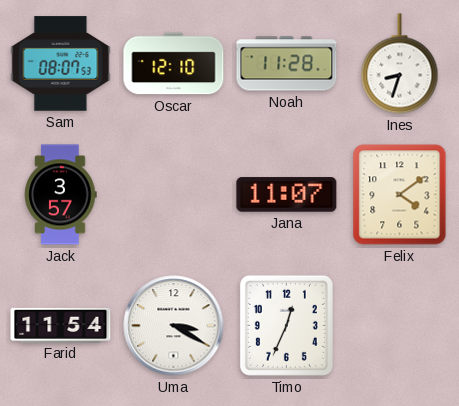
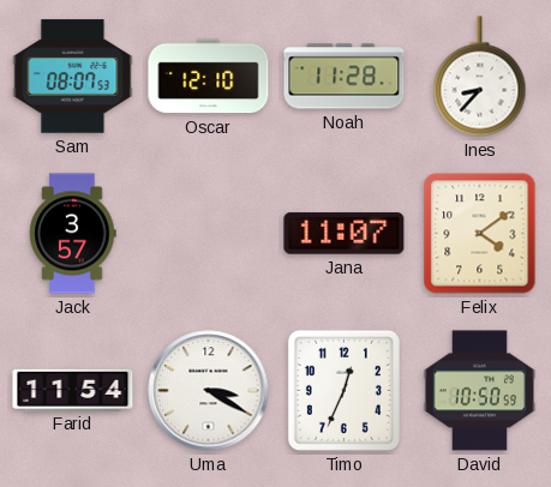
Ines: 8:33 -> 8:37
David: none -> 10:50
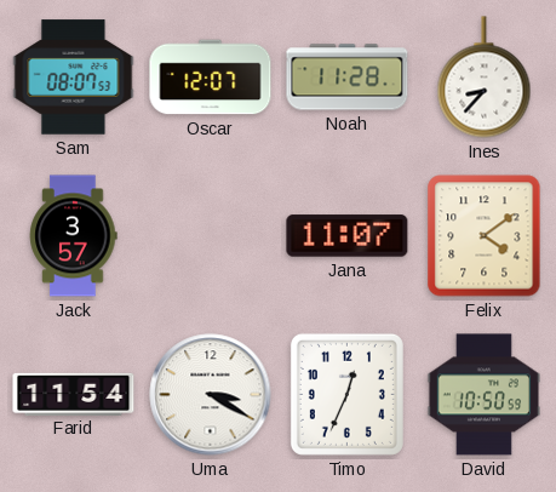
Oscar: 12:10 -> 12:07
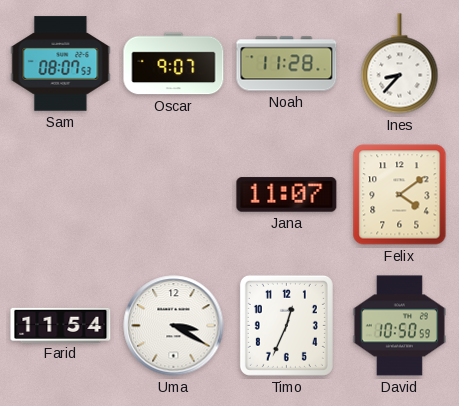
Oscar: 12:07 -> 9:07
Jack: 3:57 -> none
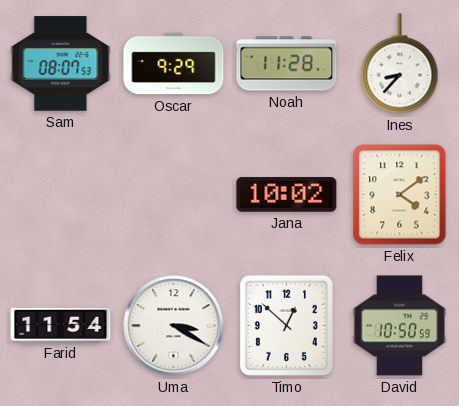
Oscar: 9:07 -> 9:29
Jana: 11:07 -> 10:02
Timo: 12:34 -> 12:52
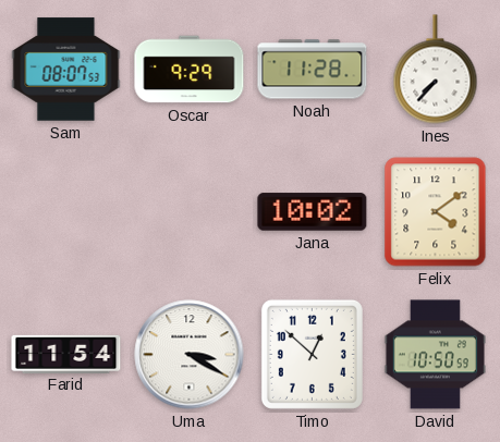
Ines: 8:37 -> 7:37
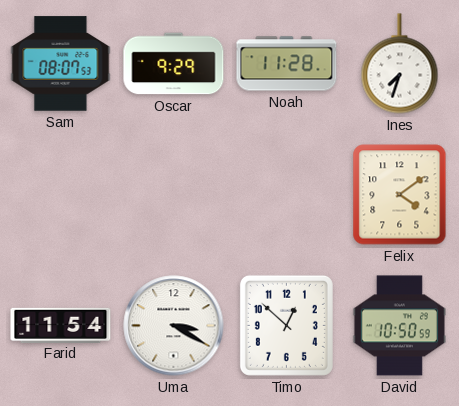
Ines: 7:37 -> 7:33
Jana: 10:02 -> none
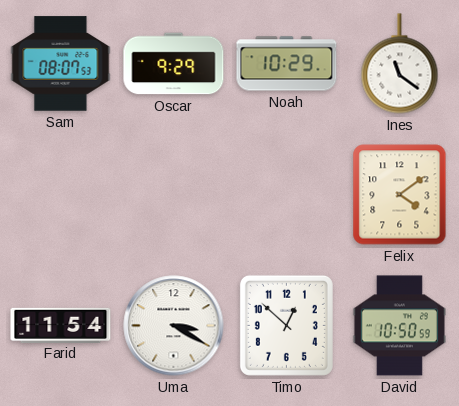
Noah: 11:28 -> 10:29
Ines: 7:33 -> 11:21
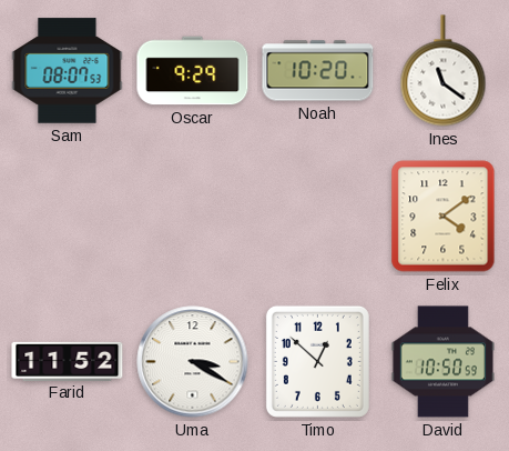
Noah: 10:29 -> 10:20
Farid: 11:54 -> 11:52
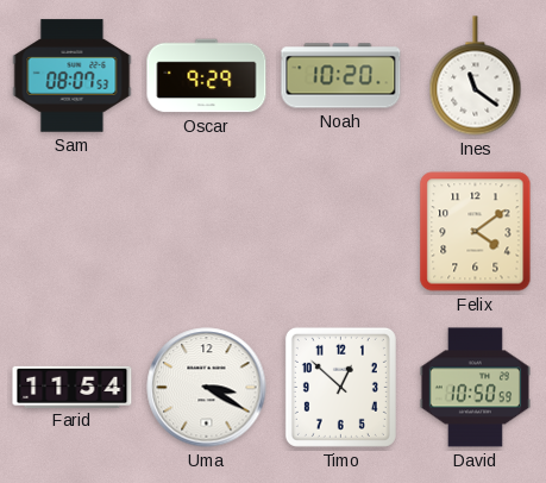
Farid: 11:52 -> 11:54
